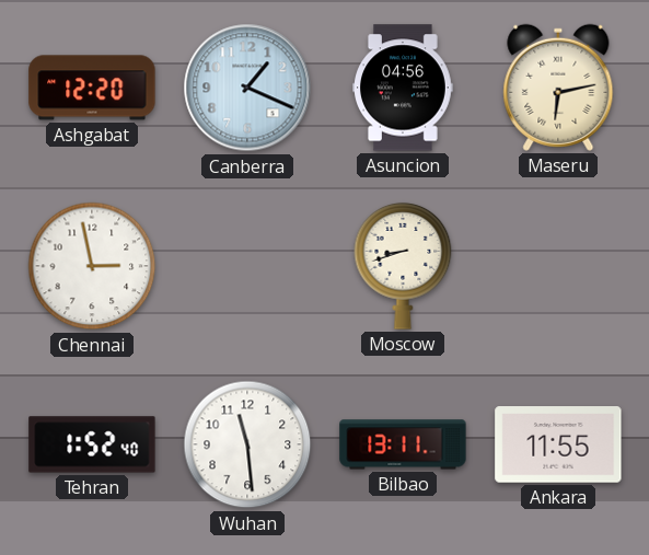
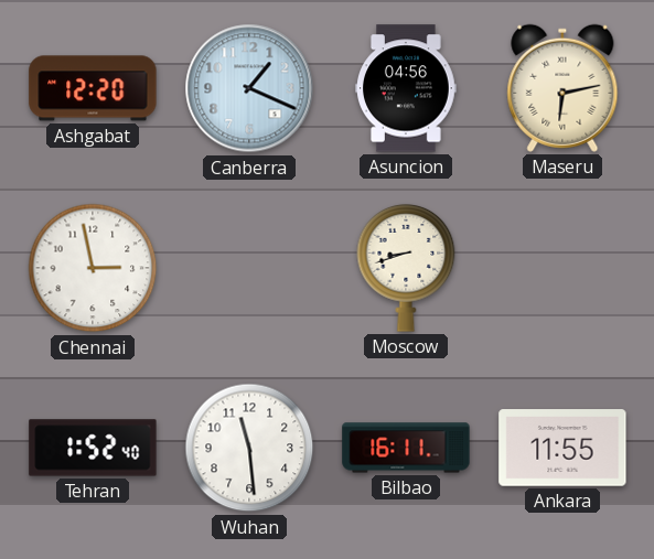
Bilbao: 13:11 -> 16:11
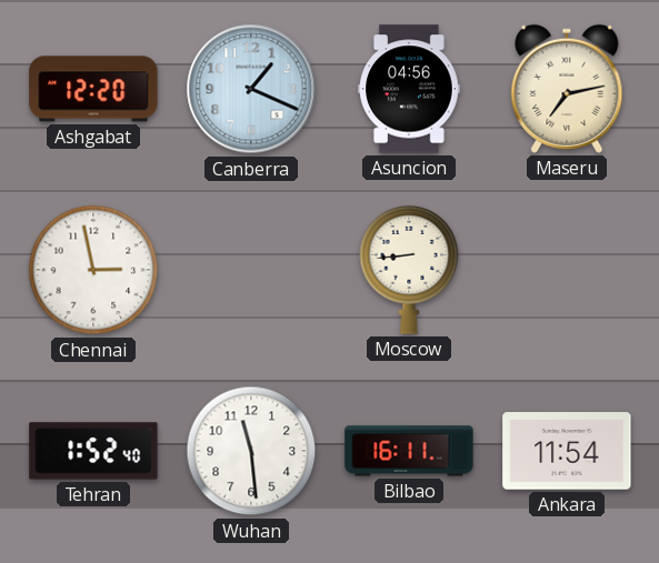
Maseru: 6:13 -> 7:13
Moscow: 8:42 -> 8:44
Ankara: 11:55 -> 11:54
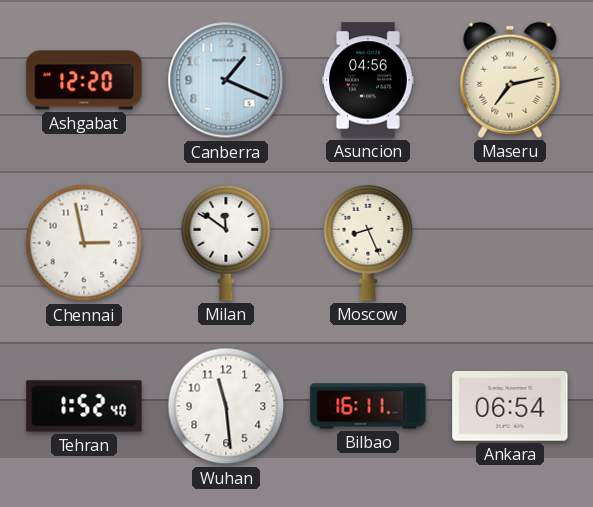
Milan: none -> 11:51
Moscow: 8:44 -> 8:26
Ankara: 11:54 -> 06:54
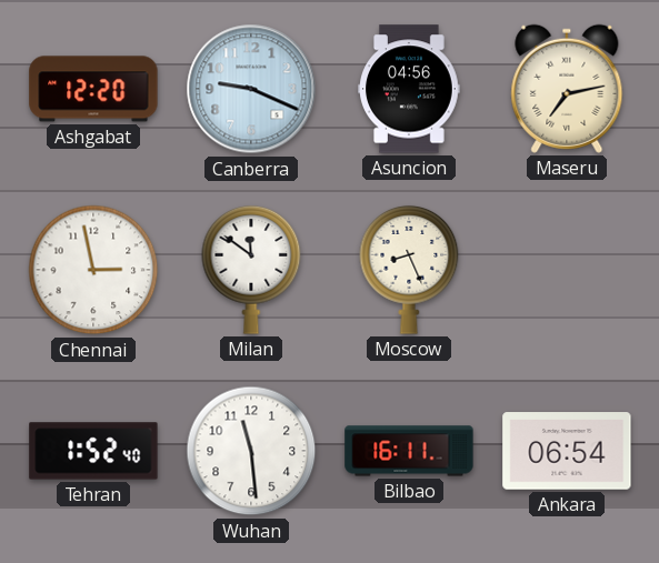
Canberra: 1:19 -> 9:19
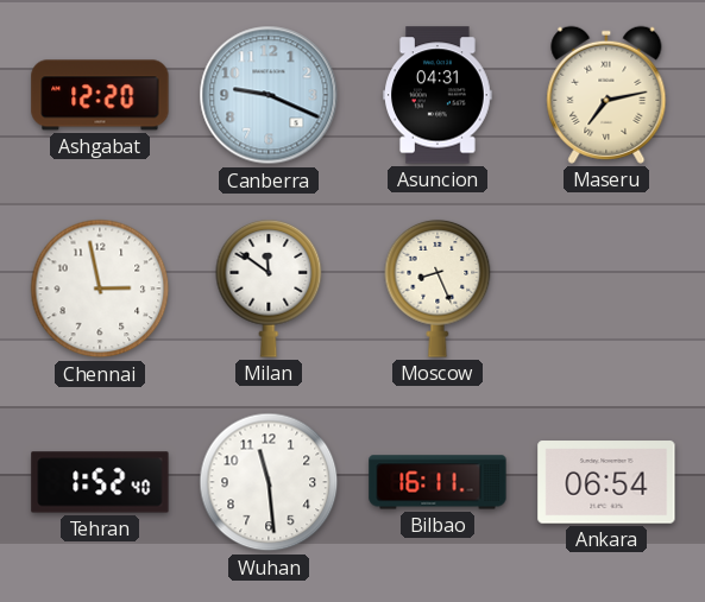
Asuncion: 04:56 -> 04:31
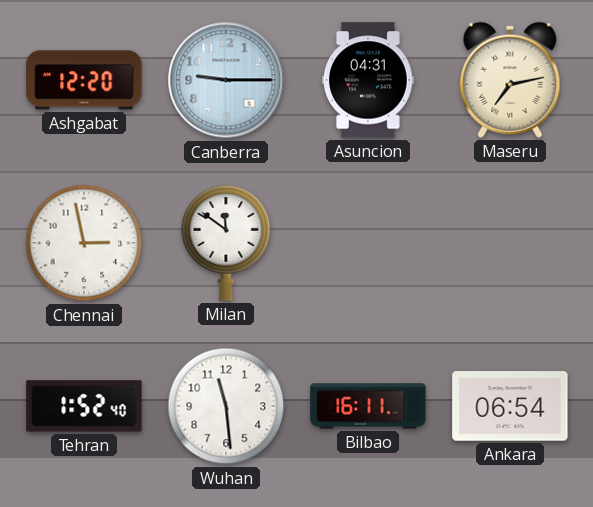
Canberra: 9:19 -> 9:15
Moscow: 8:26 -> none
